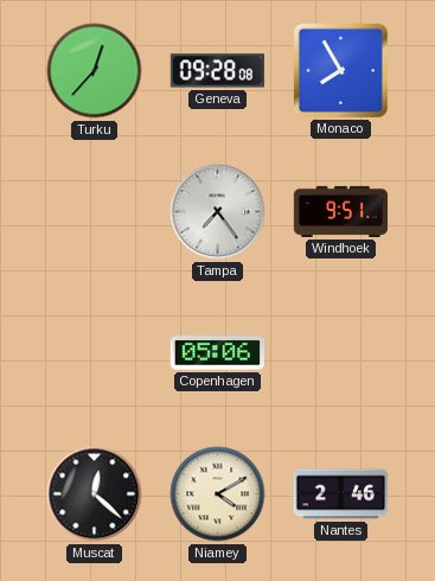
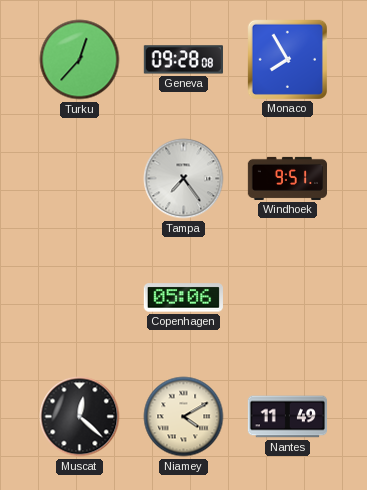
Nantes: 2:46 -> 11:49
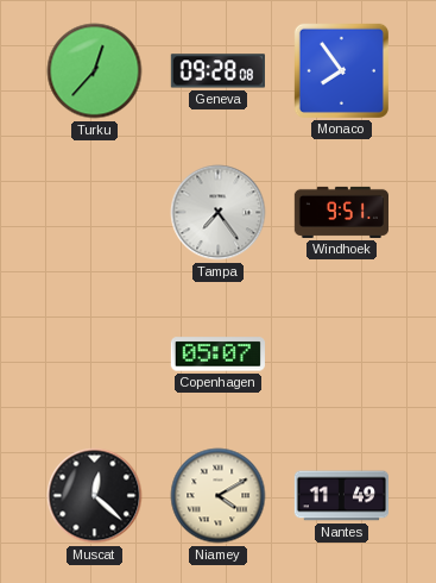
Monaco: 7:55 -> 7:54
Copenhagen: 05:06 -> 05:07
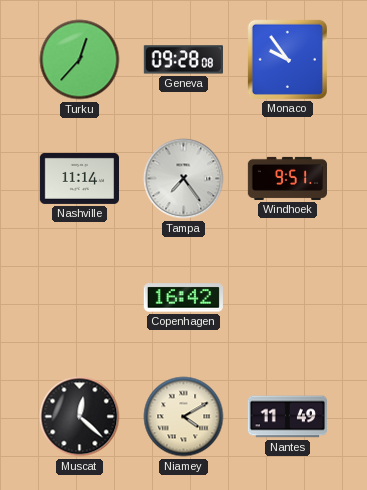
Monaco: 7:54 -> 9:54
Nashville: none -> 11:14
Copenhagen: 05:07 -> 16:42
